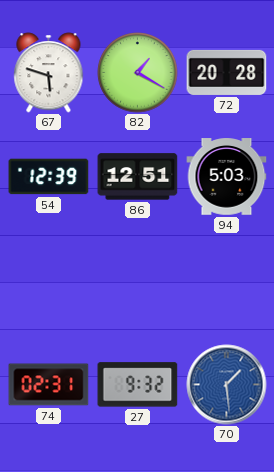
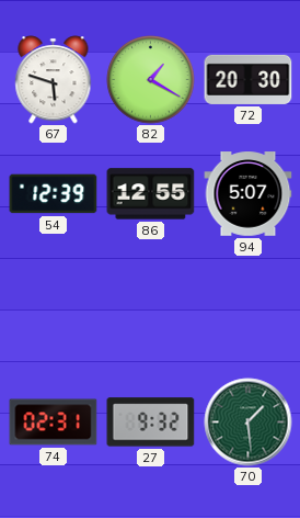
72: 20:28 -> 20:30
86: 12:51 -> 12:55
94: 5:03 -> 5:07
70 dial: blue -> green
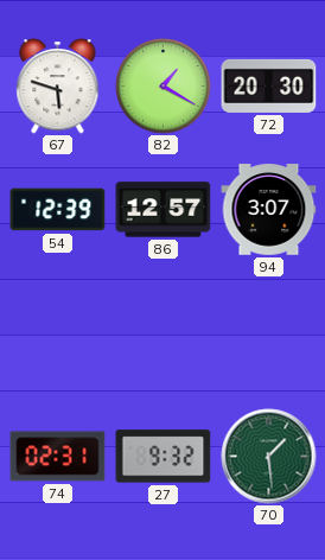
86: 12:55 -> 12:57
94: 5:07 -> 3:07
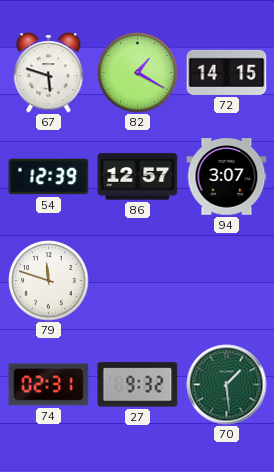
72: 20:30 -> 14:15
79: none -> 11:48
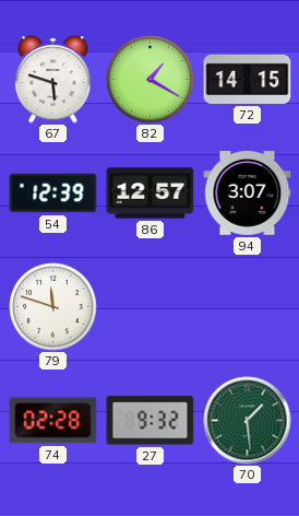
74: 02:31 -> 02:28
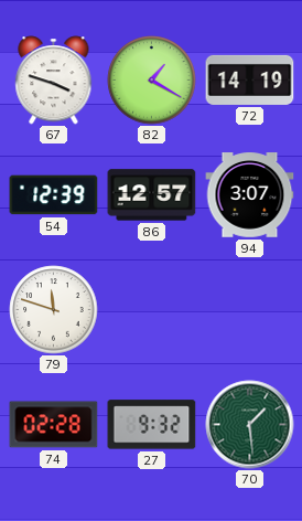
67: 5:48 -> 3:48
72: 14:15 -> 14:19
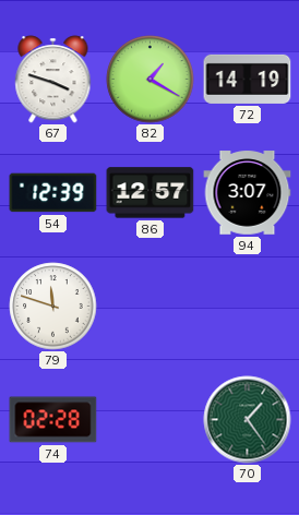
27: 9:32 -> none
70: 1:29 -> 1:24
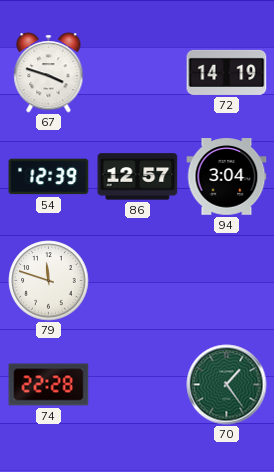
82: 1:20 -> none
94: 3:07 -> 3:04
74: 02:28 -> 22:28
